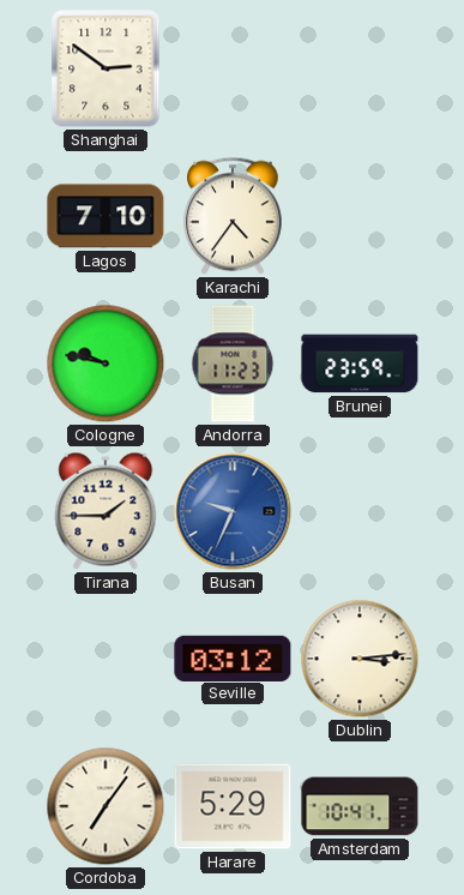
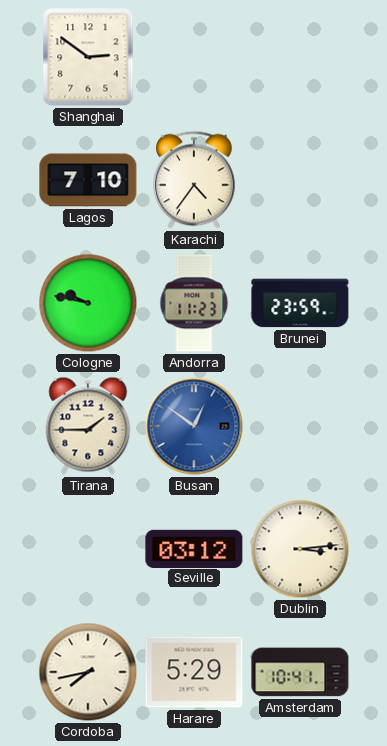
Busan: 9:34 -> 12:51
Cordoba: 7:06 -> 7:43
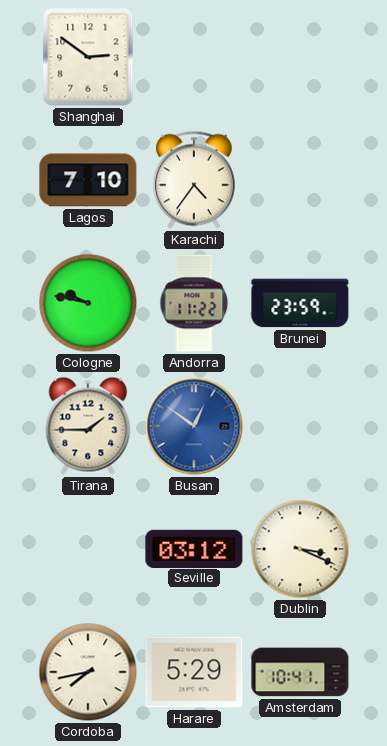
Andorra: 11:23 -> 11:22
Dublin: 3:14 -> 3:19
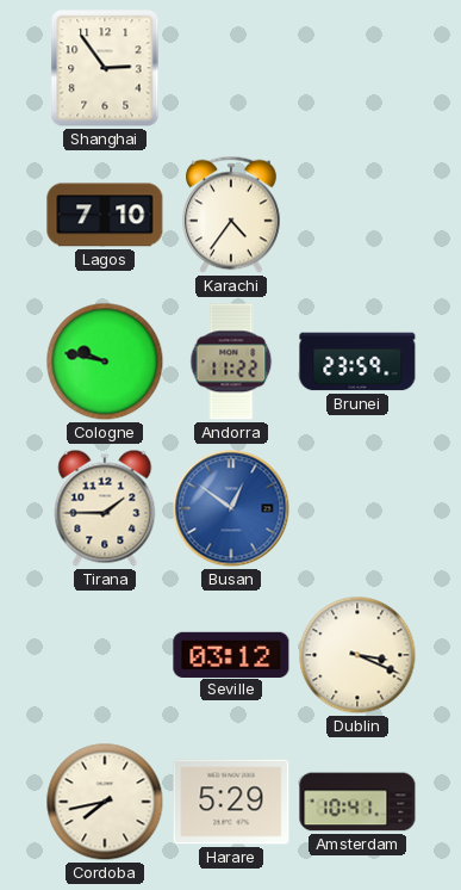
Shanghai: 2:51 -> 2:54
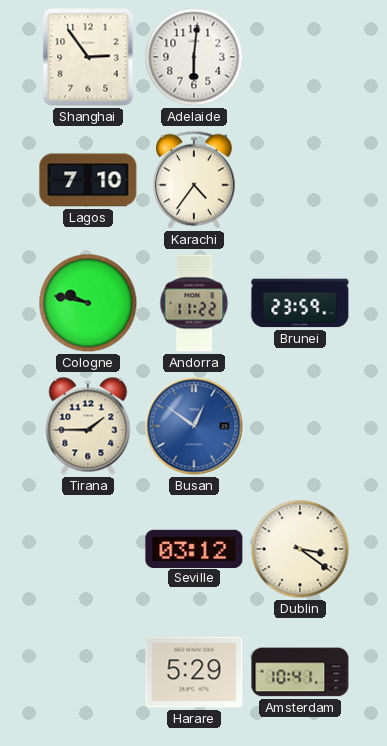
Adelaide: none -> 6:01
Dublin: 3:19 -> 3:21
Cordoba: 7:43 -> none
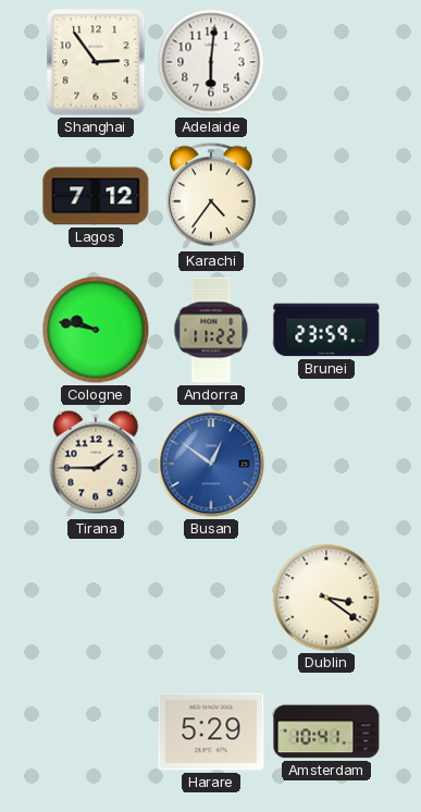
Lagos: 7:10 -> 7:12
Seville: 03:12 -> none
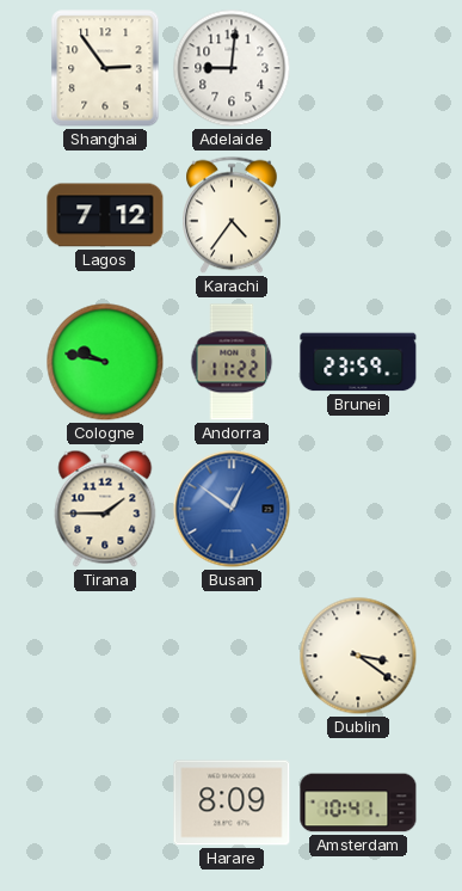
Adelaide: 6:01 -> 9:01
Harare: 5:29 -> 8:09
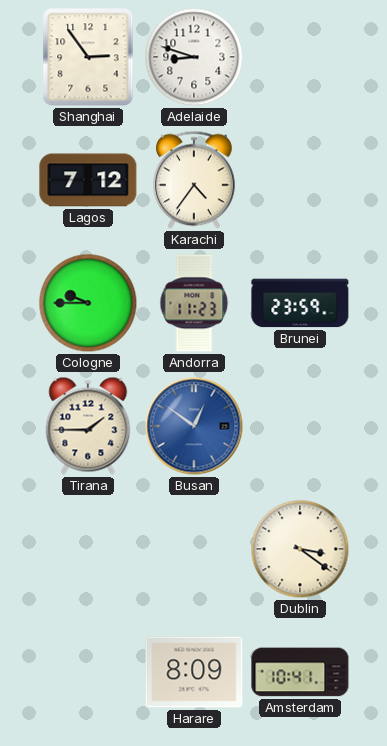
Adelaide: 9:01 -> 8:48
Cologne: 9:47 -> 9:45
Andorra: 11:22 -> 11:23
